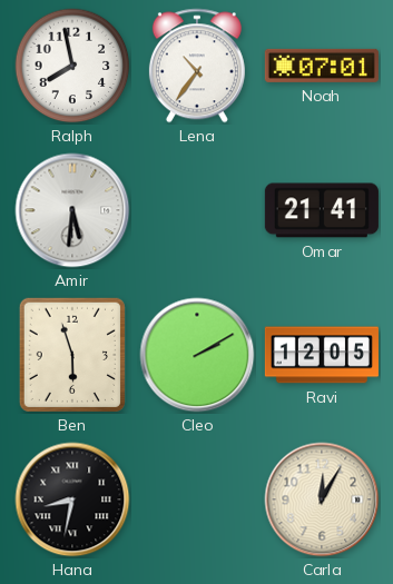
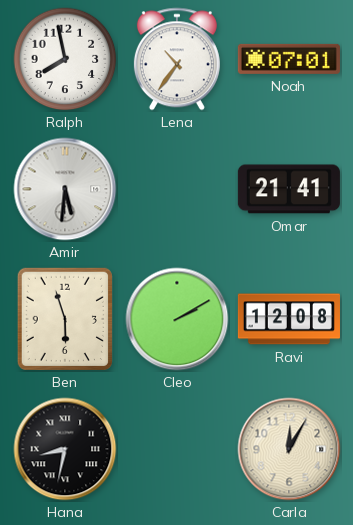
Ravi: 12:05 -> 12:08
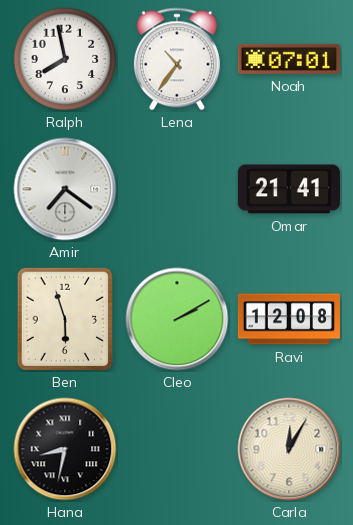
Amir: 5:31 -> 7:21
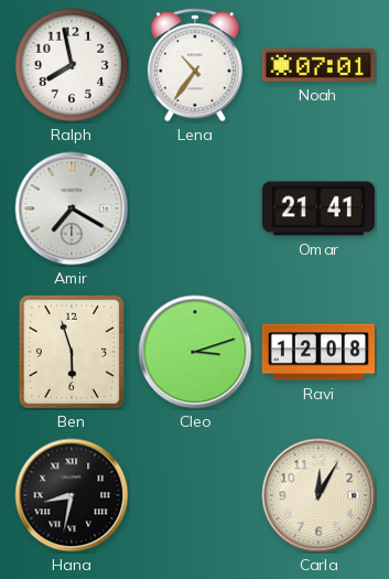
Amir: 7:21 -> 7:20
Cleo: 2:10 -> 3:12
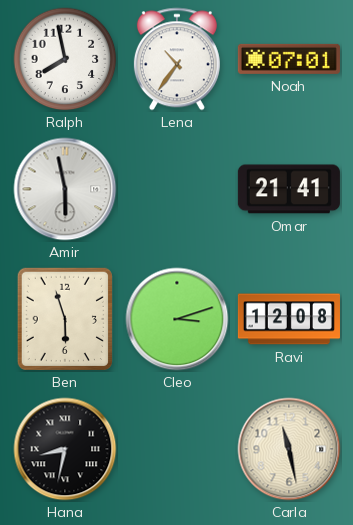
Amir: 7:20 -> 5:58
Carla: 12:05 -> 11:28
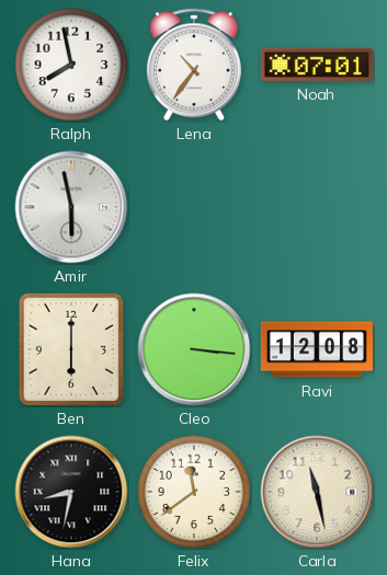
Omar: 21:41 -> none
Ben: 5:57 -> 6:00
Cleo: 3:12 -> 3:16
Felix: none -> 11:39
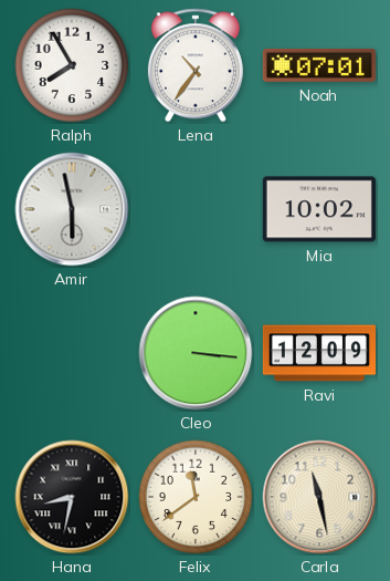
Ralph: 7:58 -> 7:55
Mia: none -> 10:02
Ben: 6:00 -> none
Ravi: 12:08 -> 12:09
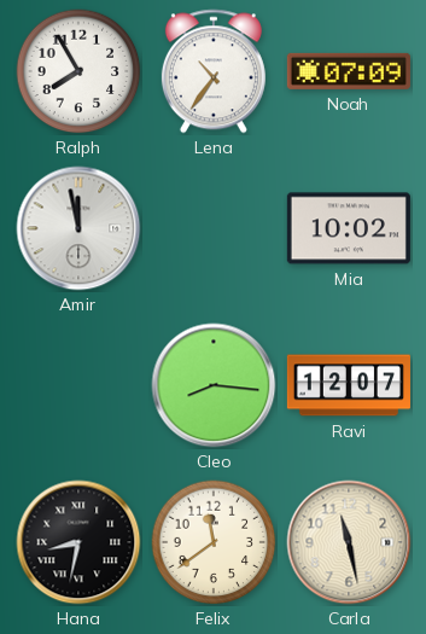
Noah: 07:01 -> 07:09
Amir: 5:58 -> 11:58
Cleo: 3:16 -> 8:16
Ravi: 12:09 -> 12:07
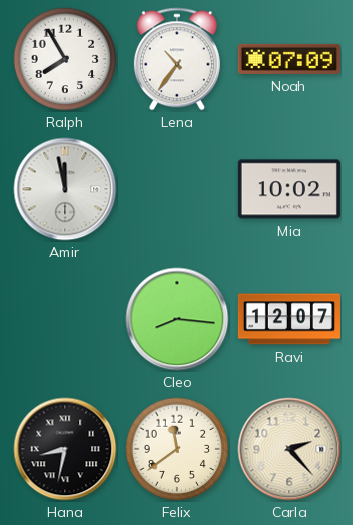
Carla: 11:28 -> 2:23
